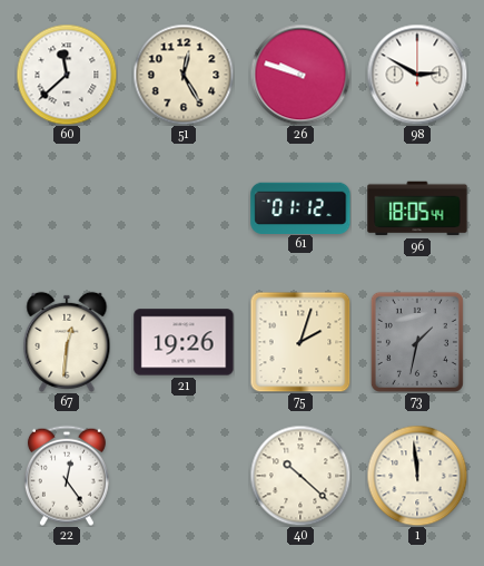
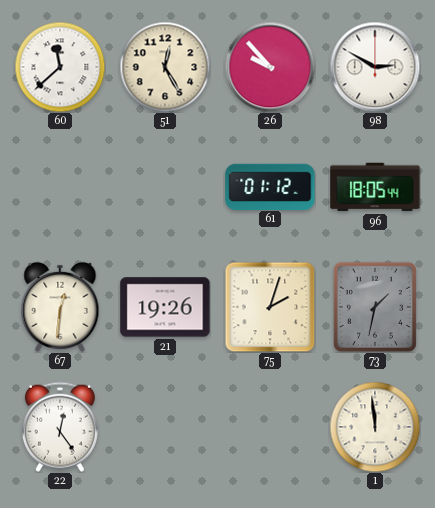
26: 9:48 -> 9:53
40: 10:22 -> none
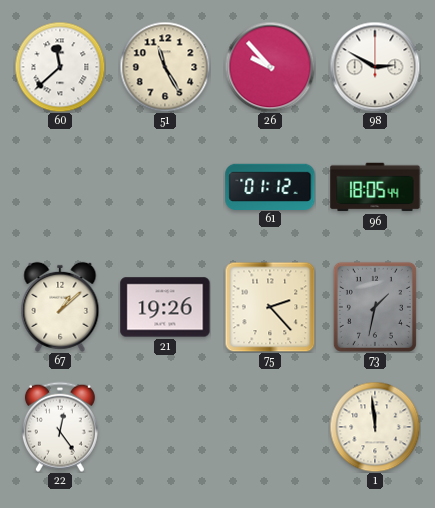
51: 12:25 -> 11:25
67: 12:31 -> 1:08
75: 2:03 -> 2:23
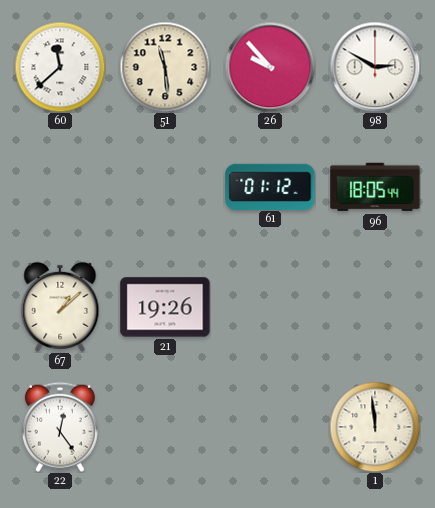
51: 11:25 -> 11:29
75: 2:23 -> none
73: 1:32 -> none
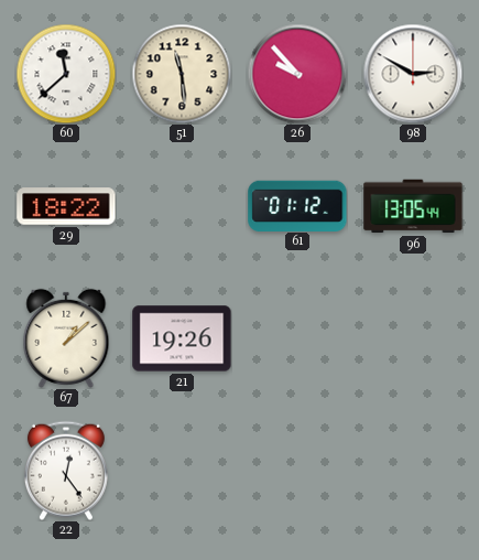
29: none -> 18:22
96: 18:05 -> 13:05
1: 11:59 -> none
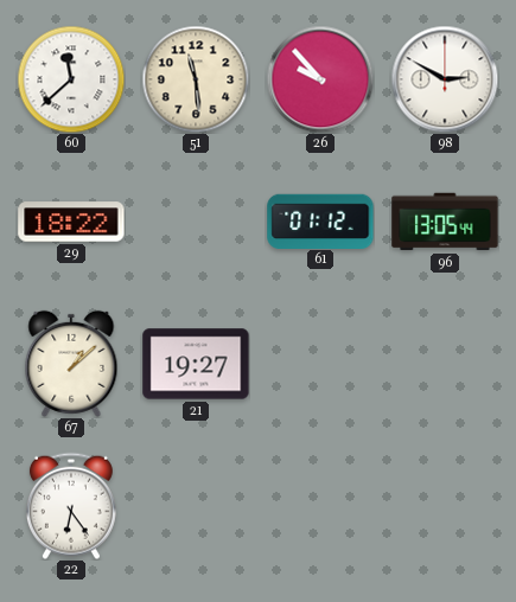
21: 19:26 -> 19:27
22: 12:24 -> 6:24
